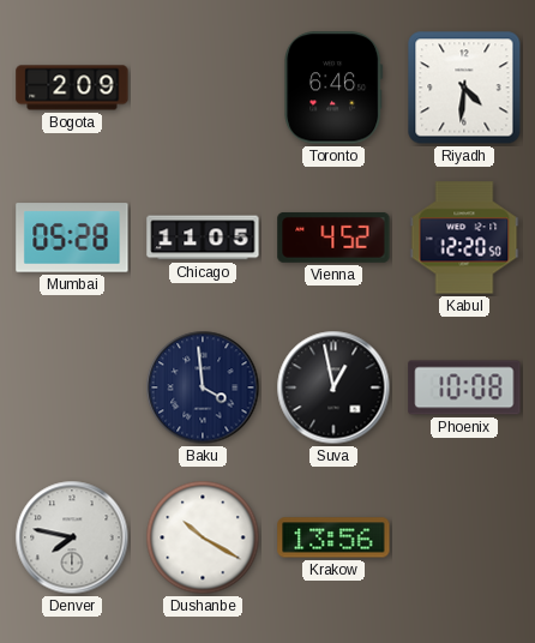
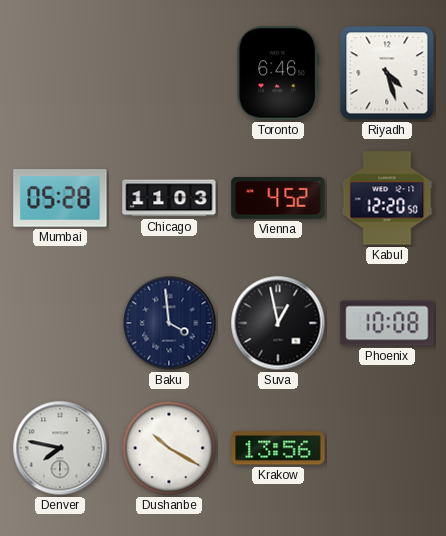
Bogota: 2:09 -> none
Riyadh: 4:31 -> 4:27
Chicago: 11:05 -> 11:03
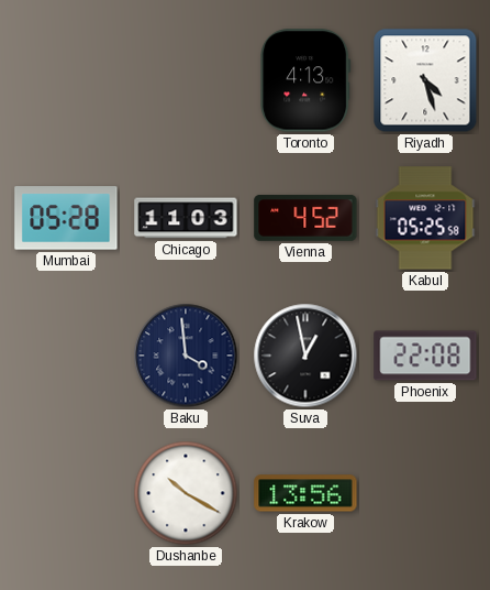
Toronto: 6:46 -> 4:13
Kabul: 12:20 -> 05:25
Phoenix: 10:08 -> 22:08
Denver: 7:47 -> none
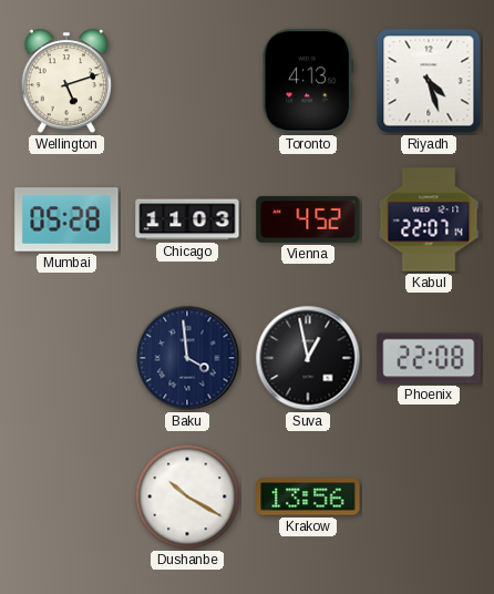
Wellington: none -> 5:12
Kabul: 05:25 -> 22:07
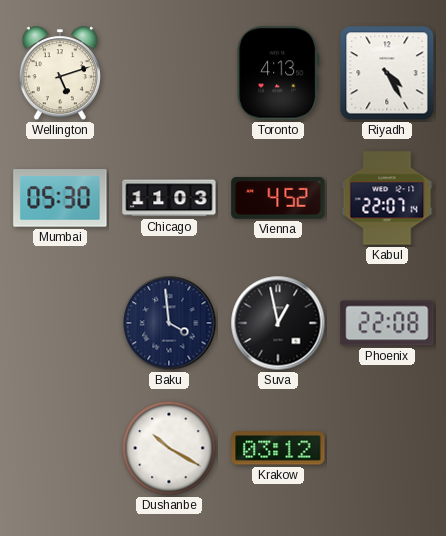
Riyadh: 4:27 -> 4:25
Mumbai: 05:28 -> 05:30
Krakow: 13:56 -> 03:12
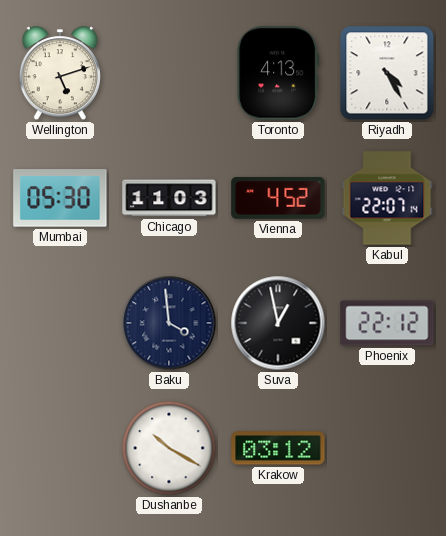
Phoenix: 22:08 -> 22:12
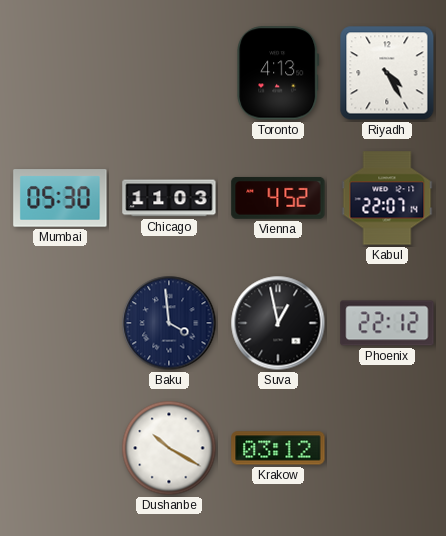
Wellington: 5:12 -> none
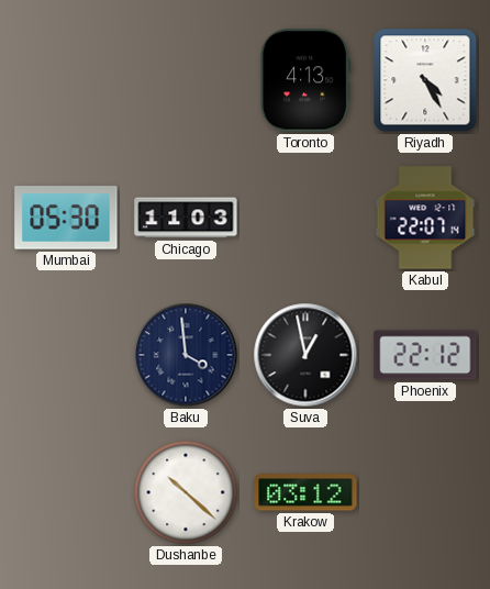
Vienna: 4:52 -> none
Dushanbe: 10:20 -> 10:22
